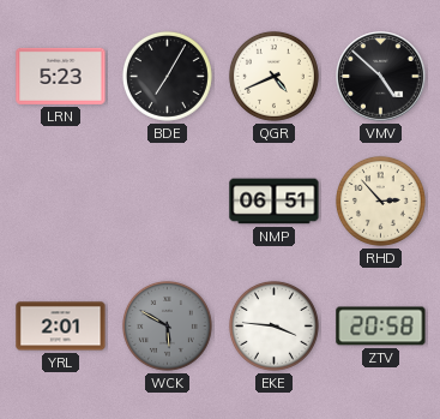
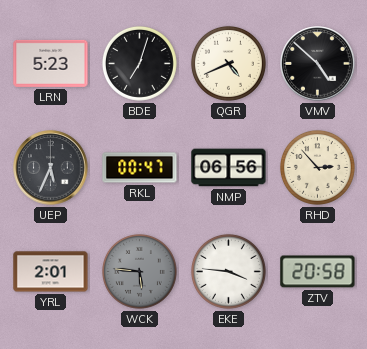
BDE: 7:05 -> 7:03
UEP: none -> 5:34
RKL: none -> 00:47
NMP: 06:51 -> 06:56
WCK: 5:50 -> 5:46
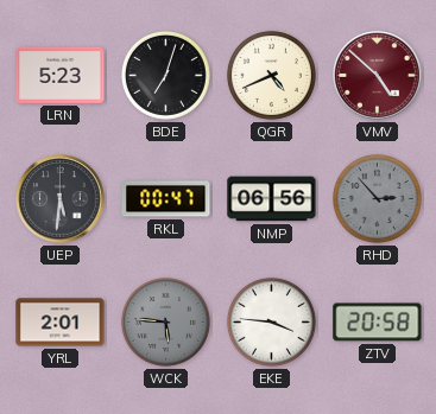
VMV dial: black -> burgundy
UEP: 5:34 -> 5:31
RHD dial: cream -> grey
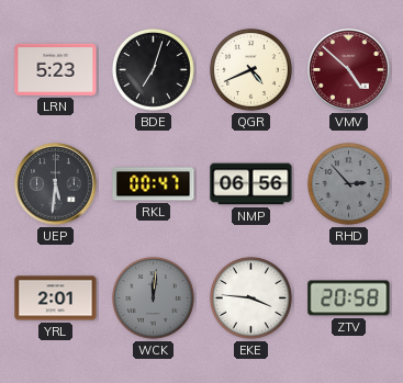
WCK: 5:46 -> 12:01
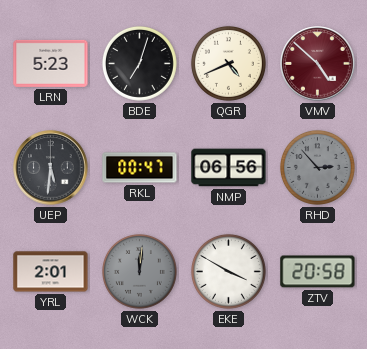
EKE: 3:46 -> 3:50
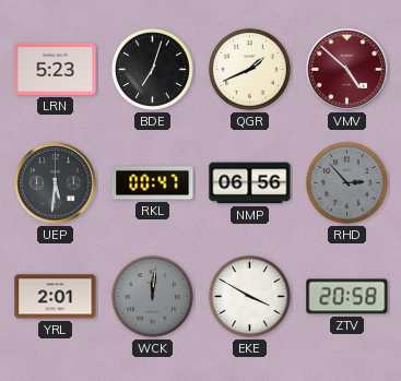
QGR: 4:41 -> 1:41
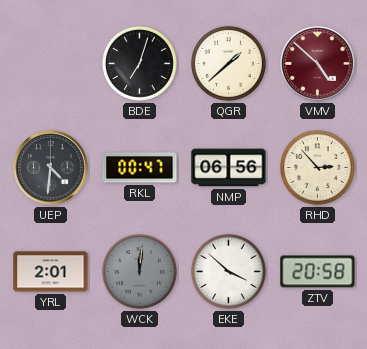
LRN: 5:23 -> none
QGR: 1:41 -> 1:38
UEP: 5:31 -> 4:31
RHD dial: grey -> cream
EKE: 3:50 -> 3:52
